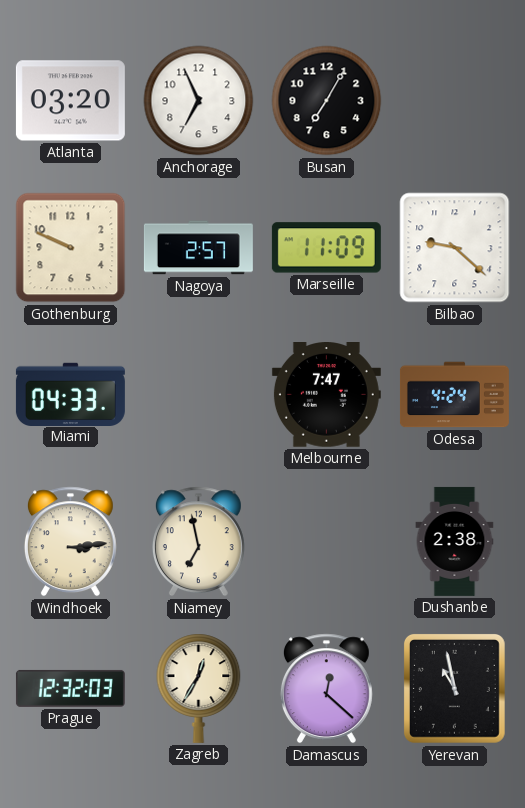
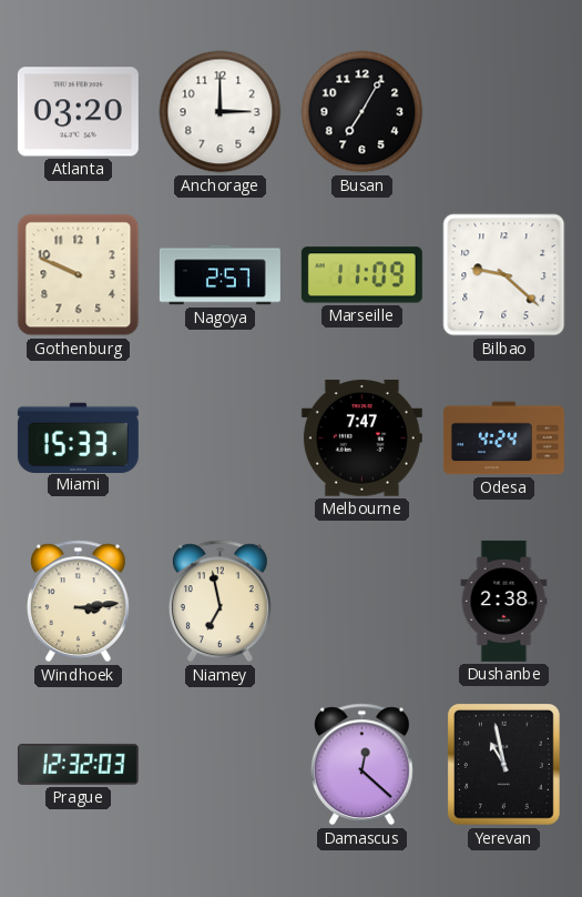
Anchorage: 6:56 -> 3:00
Miami: 04:33 -> 15:33
Zagreb: 12:35 -> none
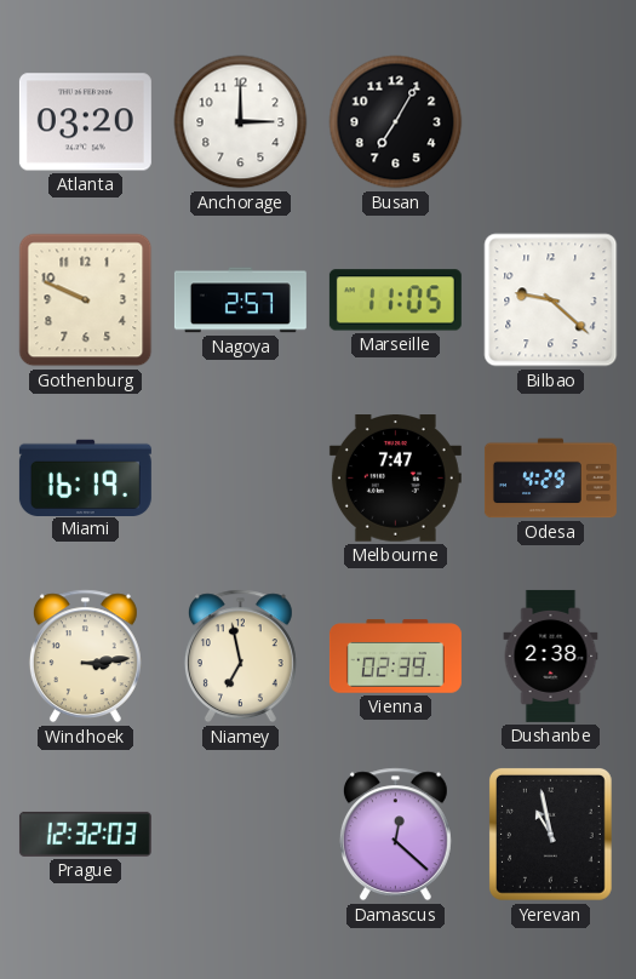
Marseille: 11:09 -> 11:05
Miami: 15:33 -> 16:19
Odesa: 4:24 -> 4:29
Vienna: none -> 02:39
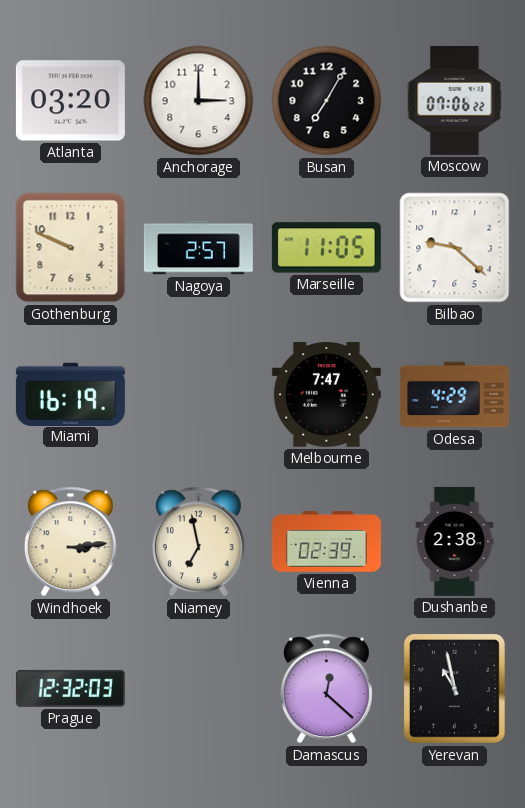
Moscow: none -> 07:06
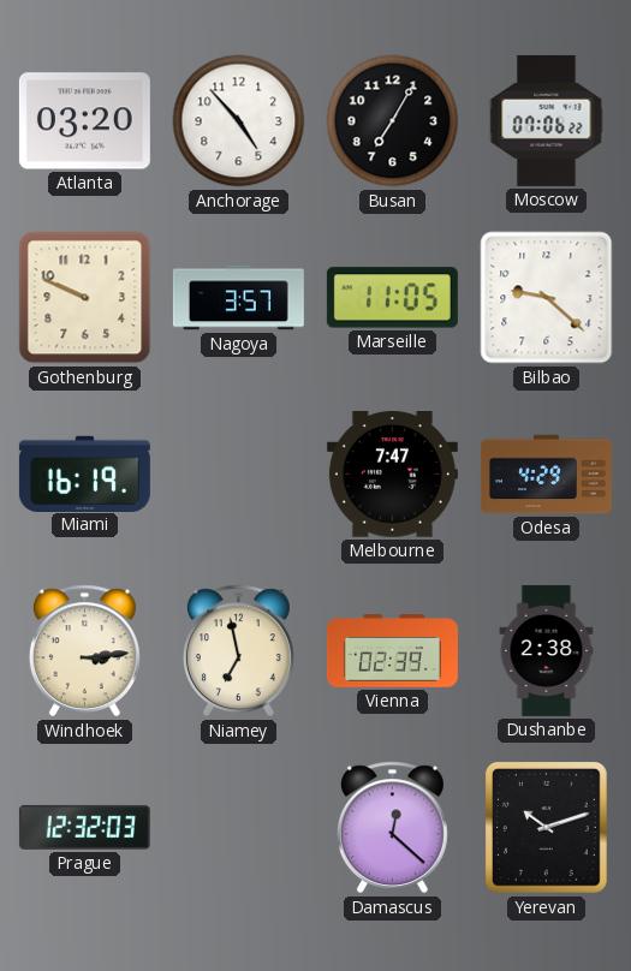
Anchorage: 3:00 -> 4:53
Nagoya: 2:57 -> 3:57
Yerevan: 10:58 -> 10:12
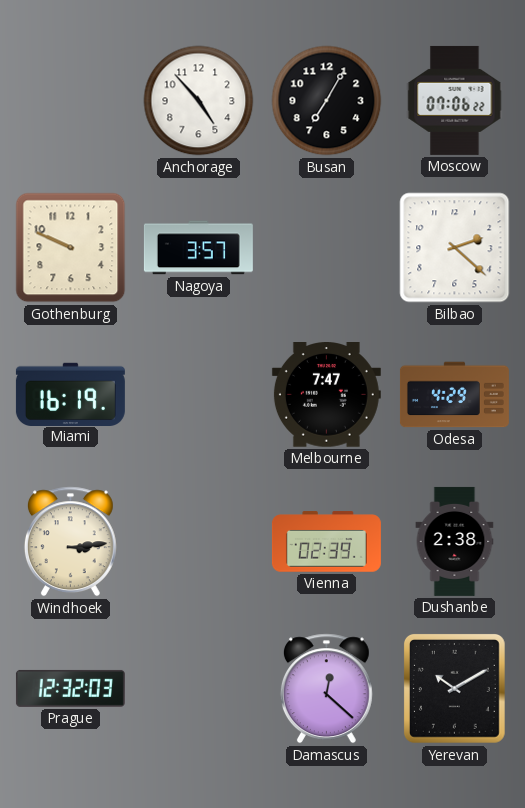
Atlanta: 03:20 -> none
Marseille: 11:05 -> none
Bilbao: 9:22 -> 2:22
Niamey: 6:58 -> none
Yerevan: 10:12 -> 10:10
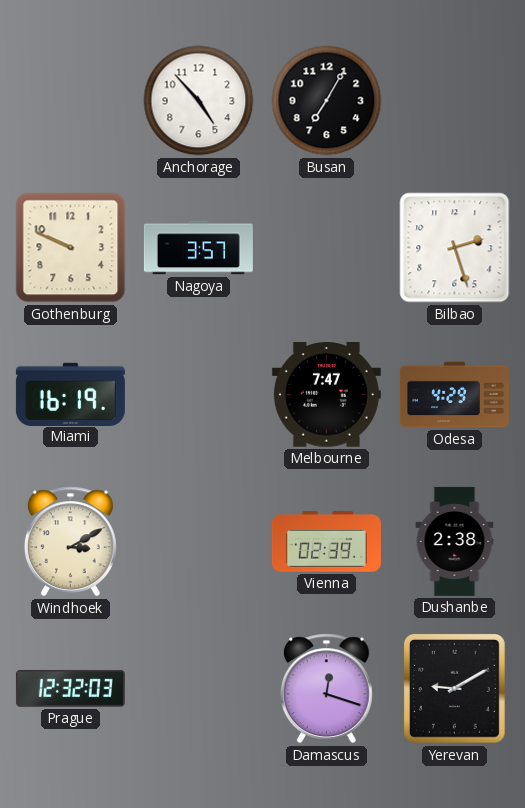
Moscow: 07:06 -> none
Bilbao: 2:22 -> 2:27
Windhoek: 3:14 -> 3:10
Damascus: 12:22 -> 12:18
Yerevan: 10:10 -> 9:10
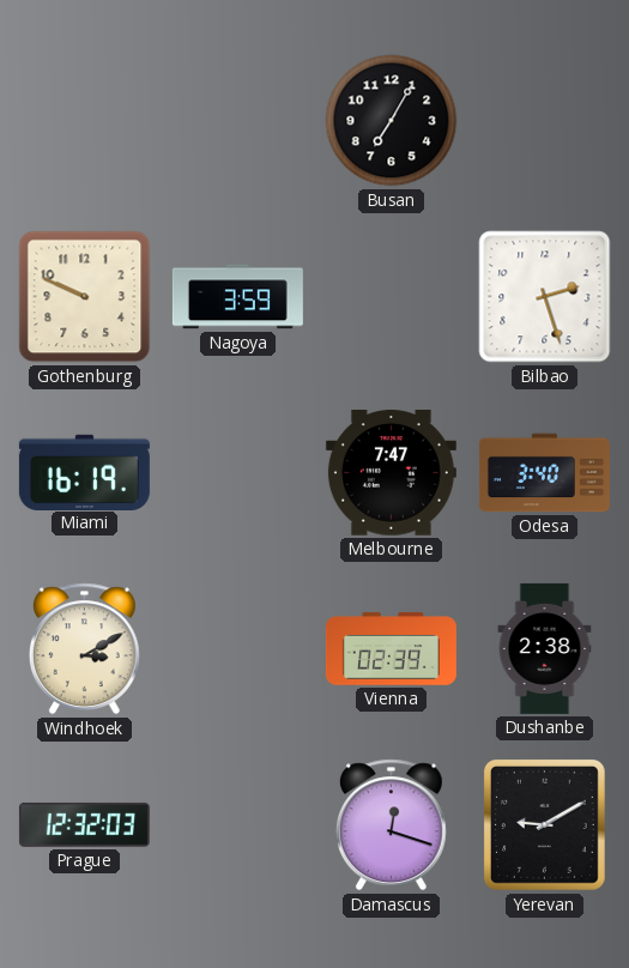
Anchorage: 4:53 -> none
Nagoya: 3:57 -> 3:59
Odesa: 4:29 -> 3:40
